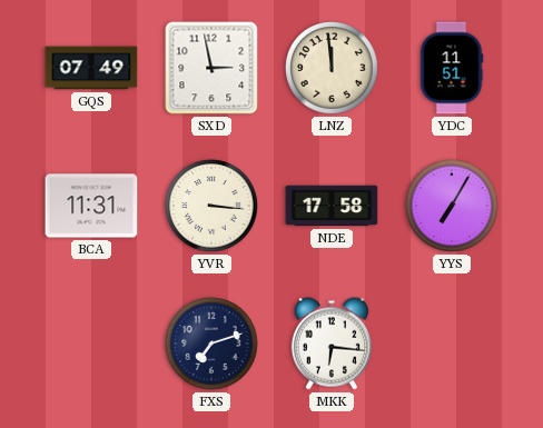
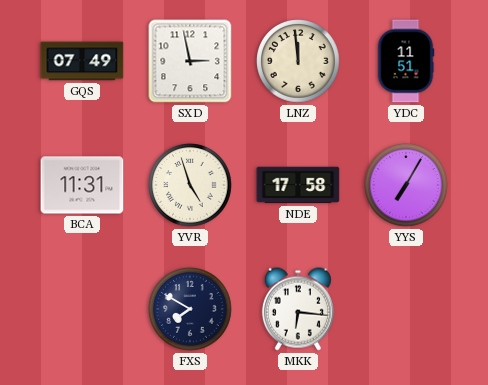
YVR: 3:16 -> 4:57
FXS: 7:12 -> 7:50
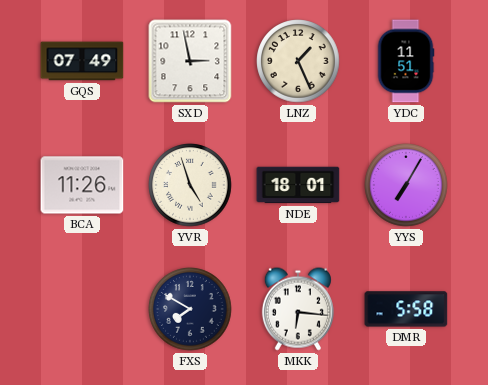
LNZ: 11:59 -> 1:26
BCA: 11:31 -> 11:26
NDE: 17:58 -> 18:01
DMR: none -> 5:58
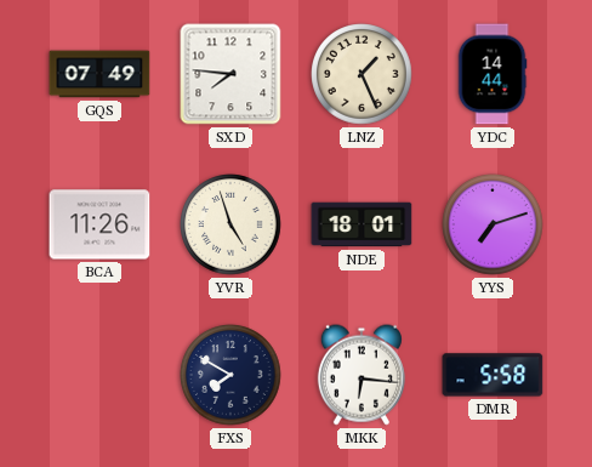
SXD: 2:58 -> 7:46
YDC: 11:51 -> 14:44
YYS: 7:05 -> 7:12
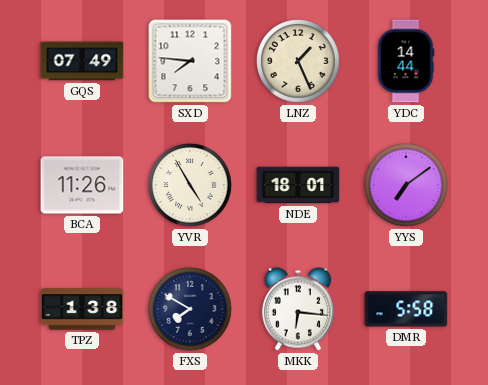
YVR: 4:57 -> 4:55
YYS: 7:12 -> 7:09
TPZ: none -> 1:38
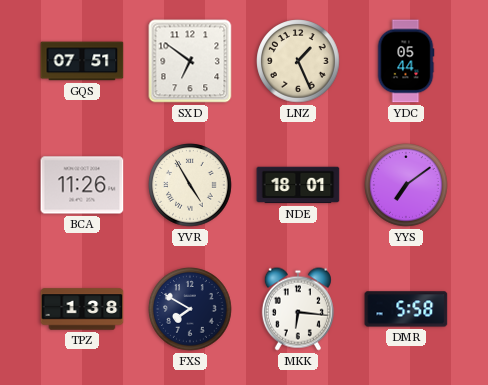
GQS: 07:49 -> 07:51
SXD: 7:46 -> 6:51
YDC: 14:44 -> 05:44
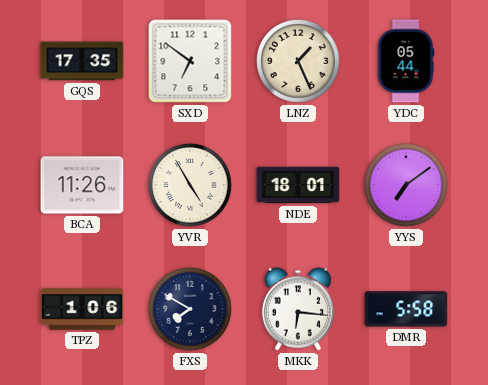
GQS: 07:51 -> 17:35
TPZ: 1:38 -> 1:06
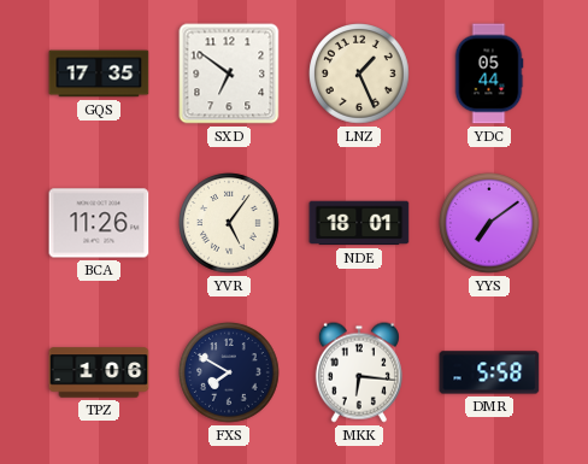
YVR: 4:55 -> 5:06
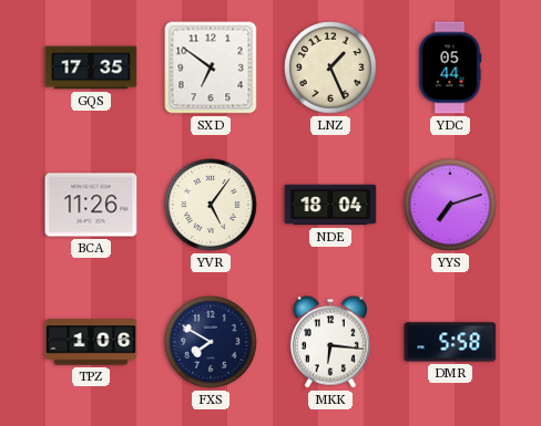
NDE: 18:01 -> 18:04
YYS: 7:09 -> 7:12
